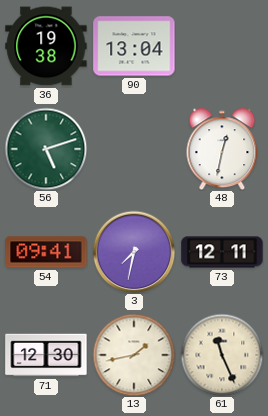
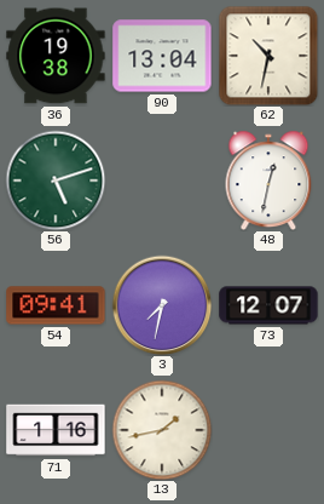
62: none -> 10:32
73: 12:11 -> 12:07
71: 12:30 -> 1:16
61: 11:26 -> none
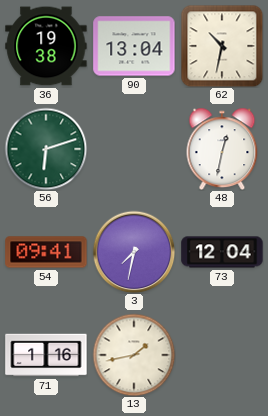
56: 5:12 -> 6:12
73: 12:07 -> 12:04
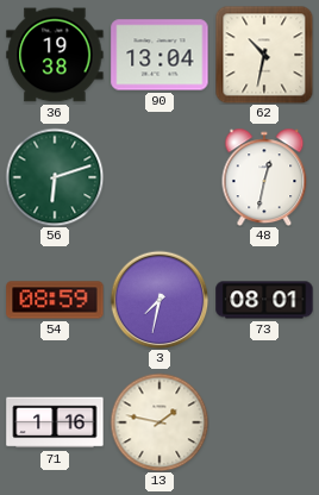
54: 09:41 -> 08:59
73: 12:04 -> 08:01
13: 1:43 -> 1:47
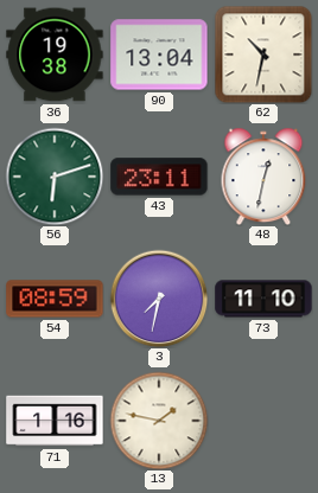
43: none -> 23:11
73: 08:01 -> 11:10
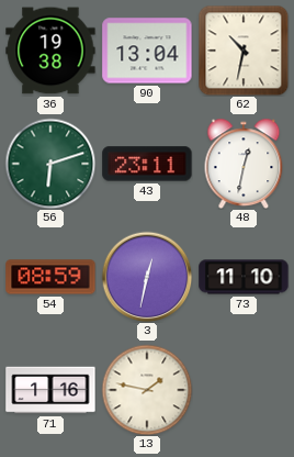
3: 7:32 -> 12:32
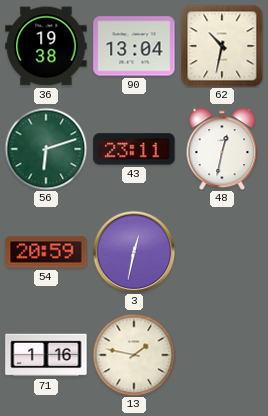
54: 08:59 -> 20:59
73: 11:10 -> none
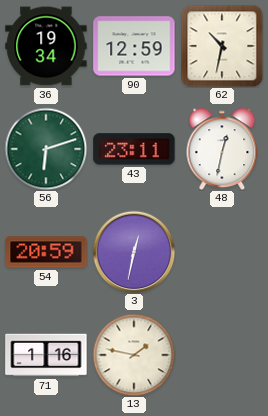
36: 19:38 -> 19:34
90: 13:04 -> 12:59
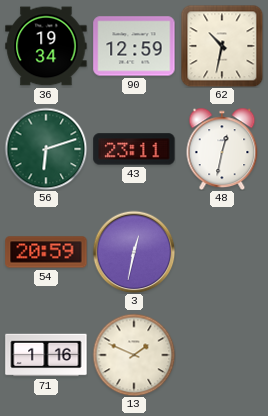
13: 1:47 -> 1:49
